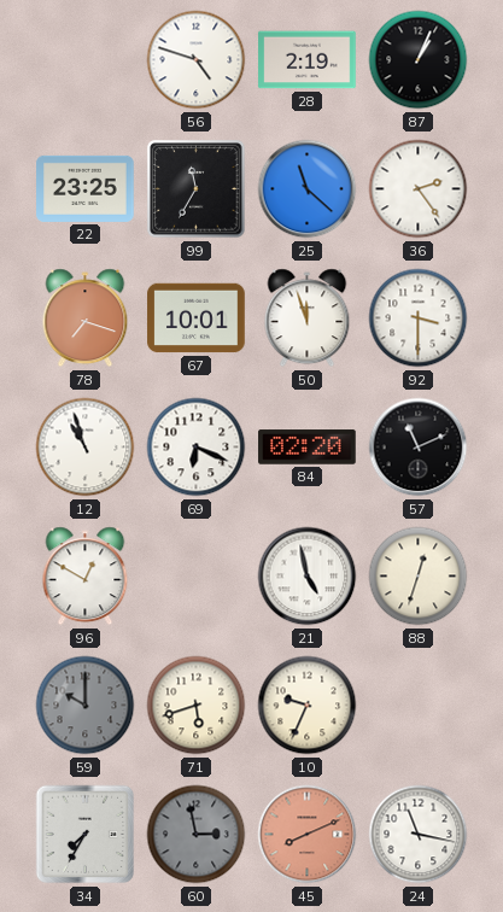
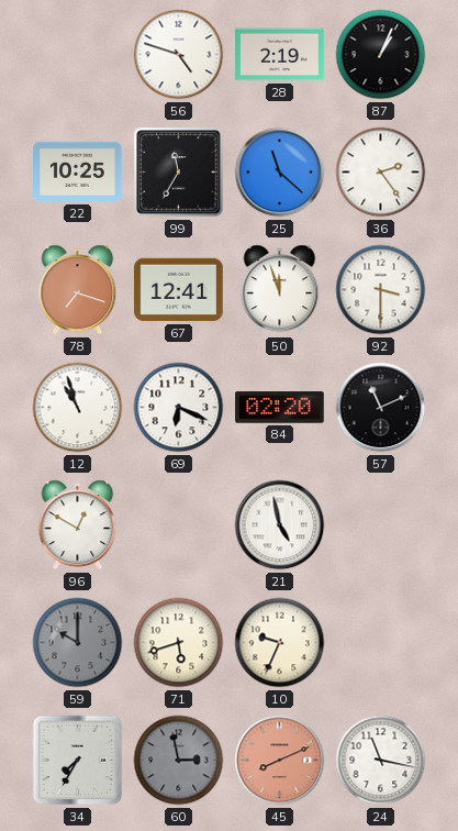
22: 23:25 -> 10:25
67: 10:01 -> 12:41
88: 12:33 -> none
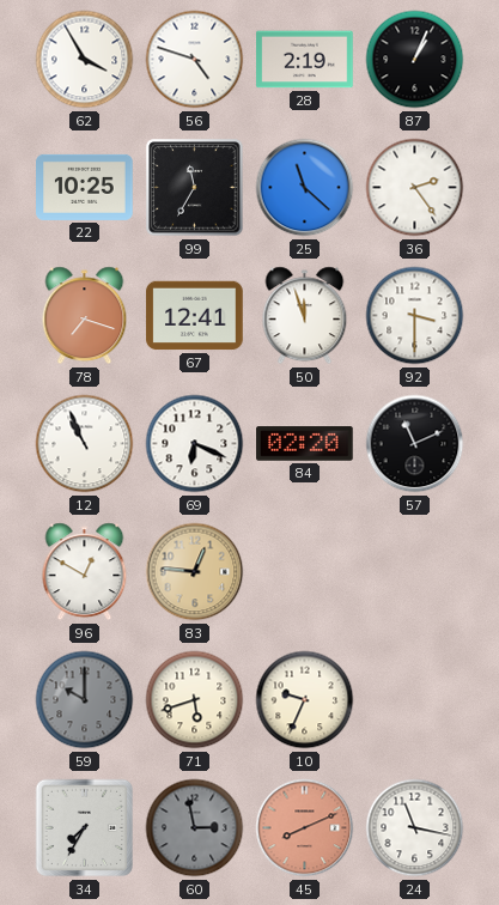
62: none -> 3:55
12: 10:57 -> 10:56
83: none -> 12:46
21: 4:58 -> none
